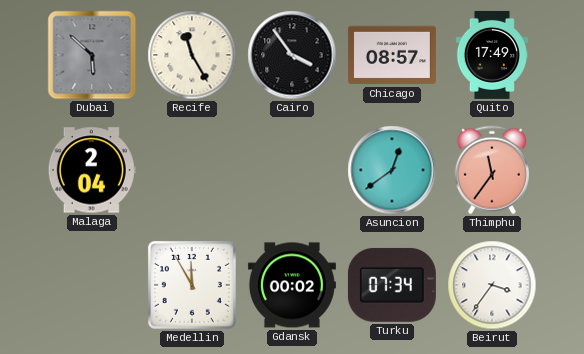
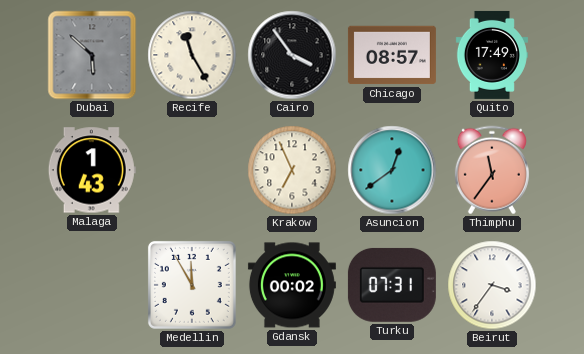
Malaga: 2:04 -> 1:43
Krakow: none -> 6:56
Turku: 07:34 -> 07:31
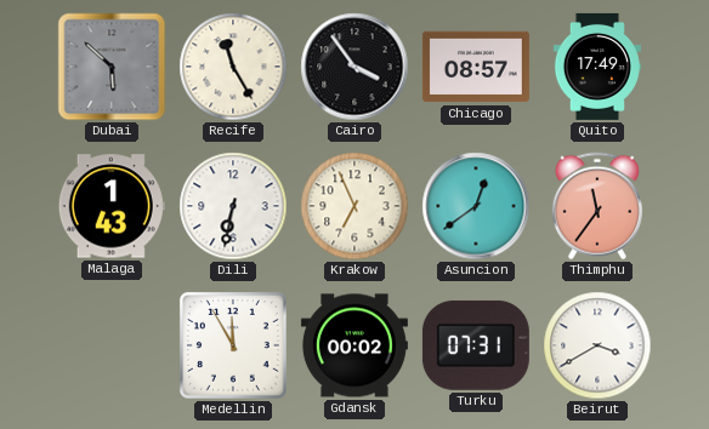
Dili: none -> 6:32
Beirut: 3:36 -> 3:40
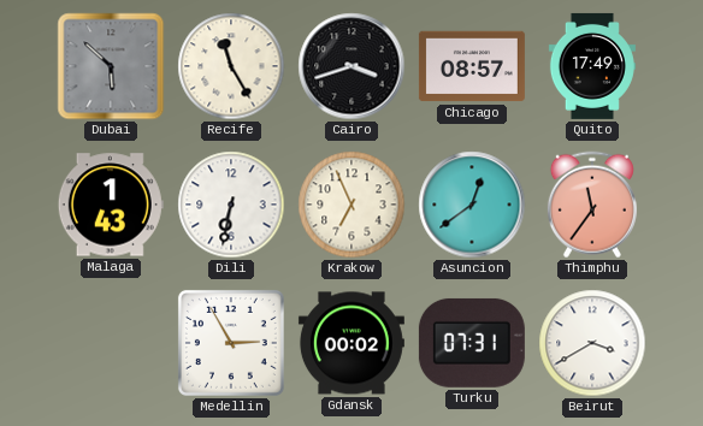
Cairo: 3:54 -> 3:42
Medellin: 11:55 -> 2:55
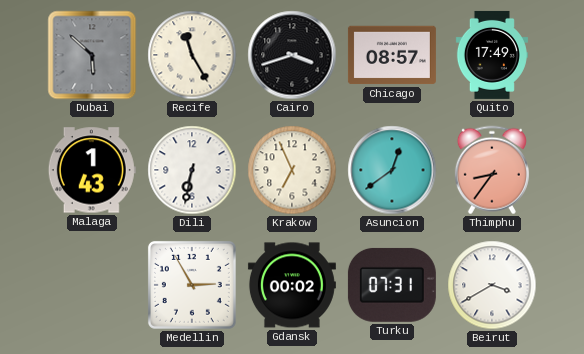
Thimphu: 11:36 -> 8:36
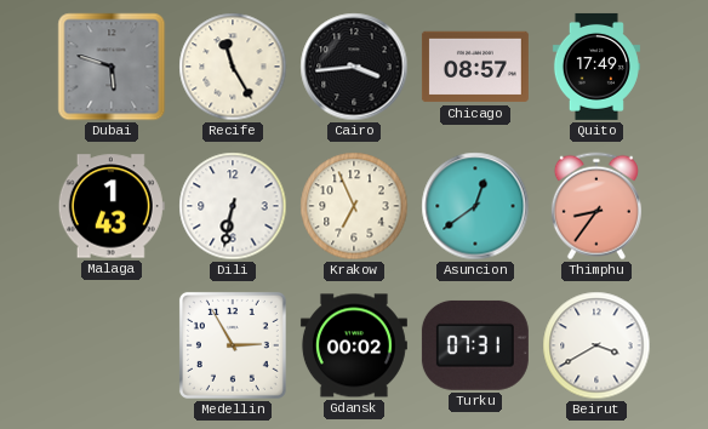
Dubai: 5:52 -> 5:48
Cairo: 3:42 -> 3:44
